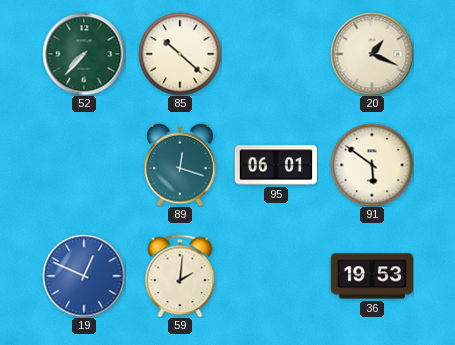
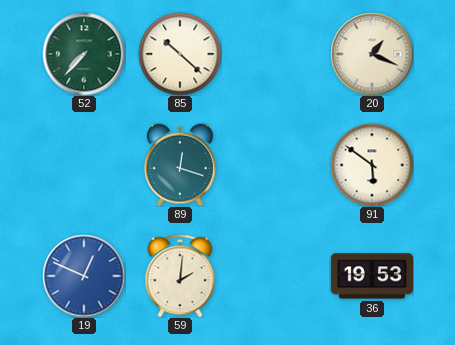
95: 06:01 -> none
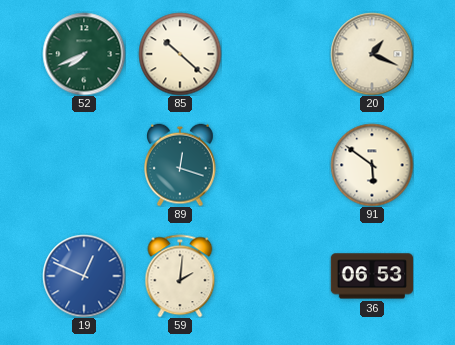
52: 7:37 -> 7:41
36: 19:53 -> 06:53
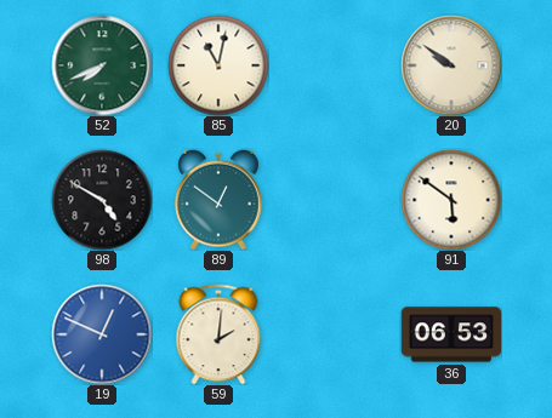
85: 10:22 -> 11:02
20: 1:19 -> 9:51
98: none -> 4:50
89: 12:18 -> 12:51
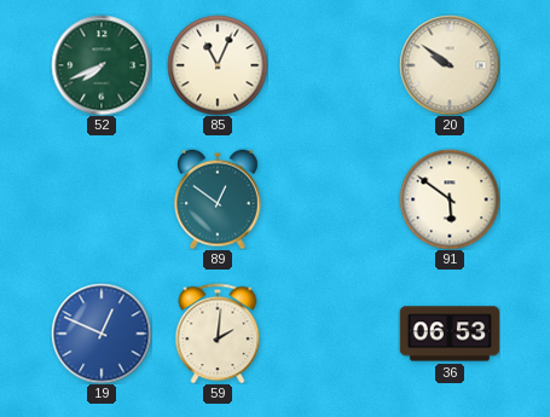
85: 11:02 -> 11:04
98: 4:50 -> none
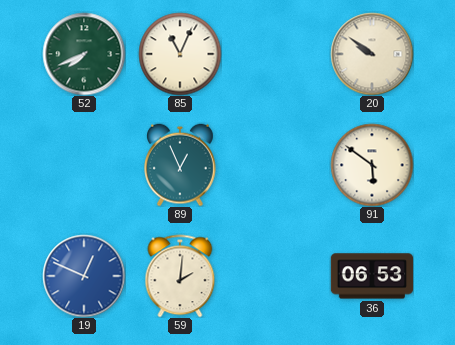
89: 12:51 -> 12:56
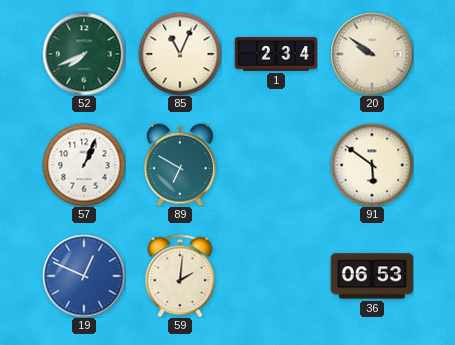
1: none -> 2:34
57: none -> 1:04
89: 12:56 -> 6:50
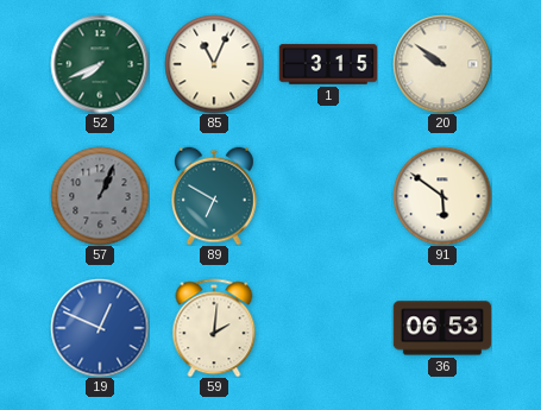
1: 2:34 -> 3:15
57 dial: white -> grey
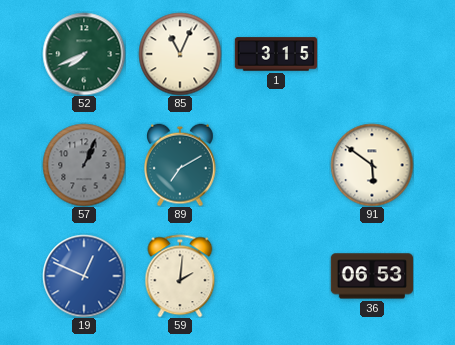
20: 9:51 -> none
89: 6:50 -> 7:10
